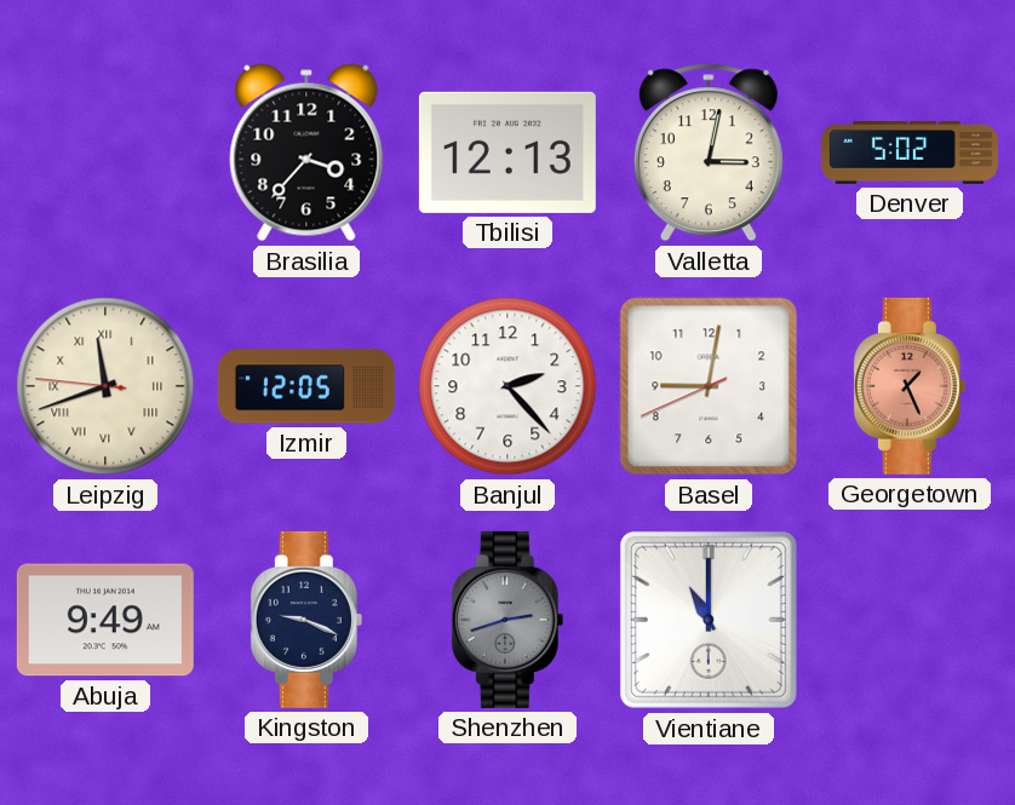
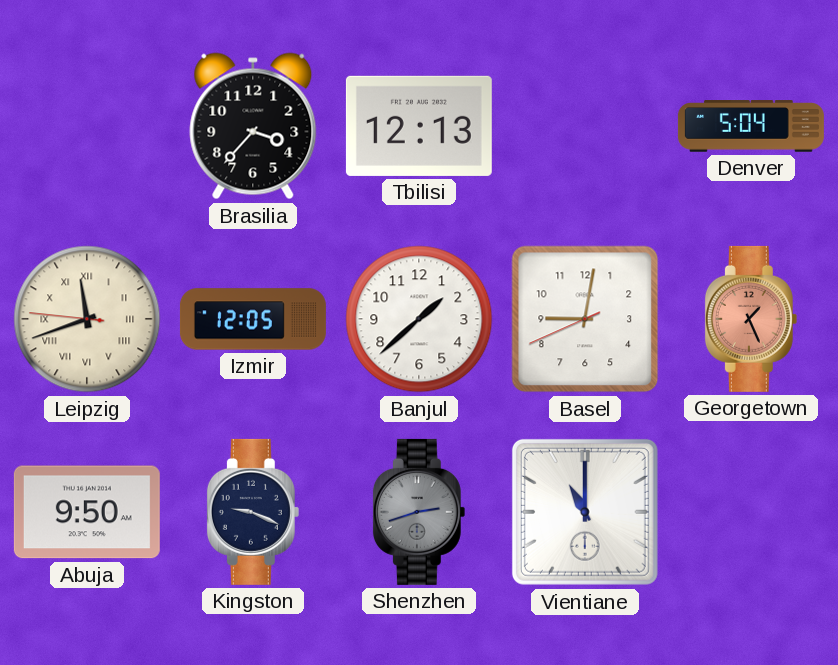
Valletta: 3:02 -> none
Denver: 5:02 -> 5:04
Banjul: 2:23 -> 1:38
Abuja: 9:49 -> 9:50
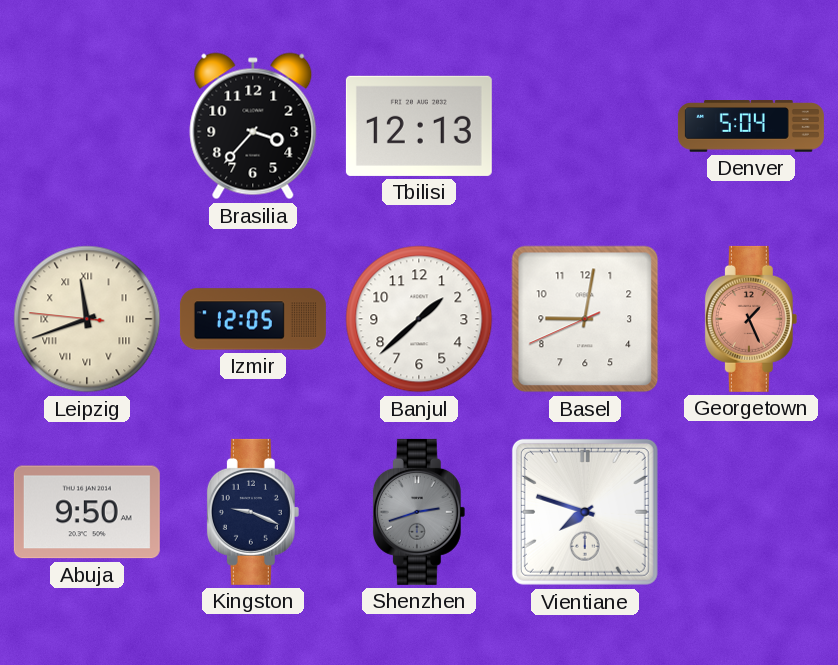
Vientiane: 11:00 -> 7:48
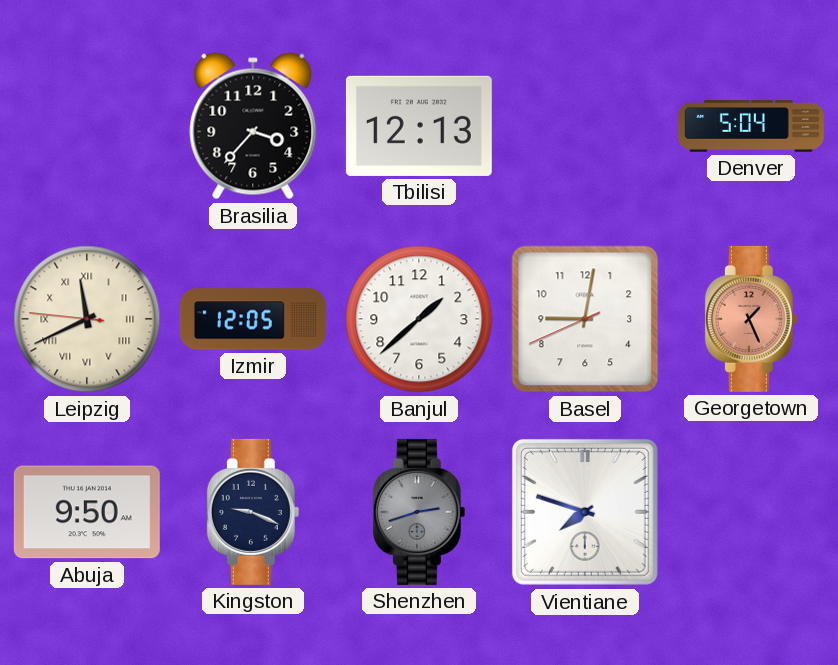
Leipzig: 11:41 -> 11:40
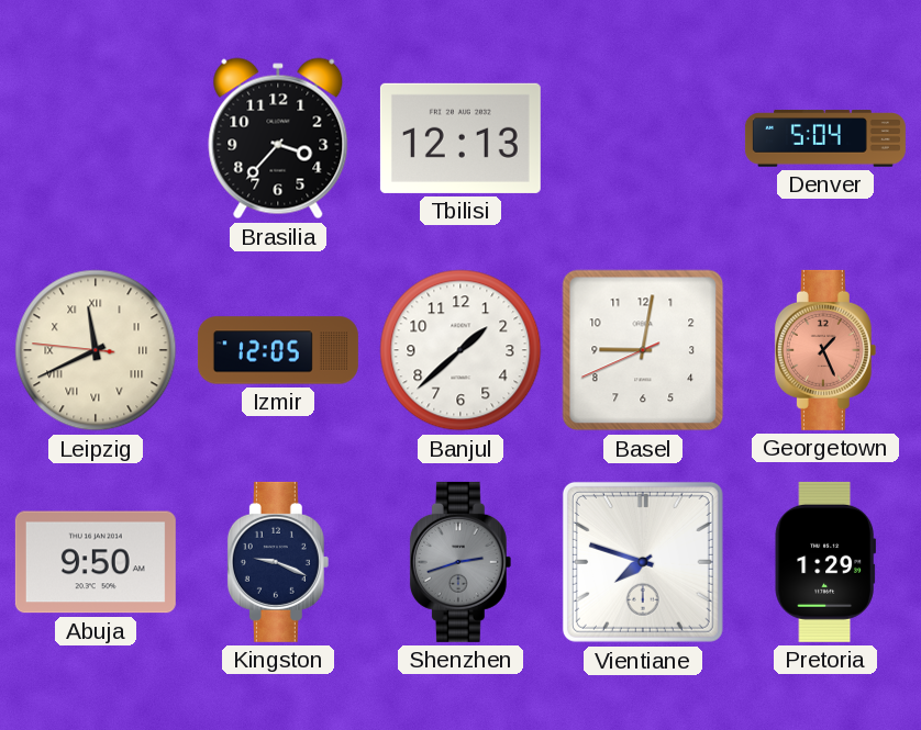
Pretoria: none -> 1:29
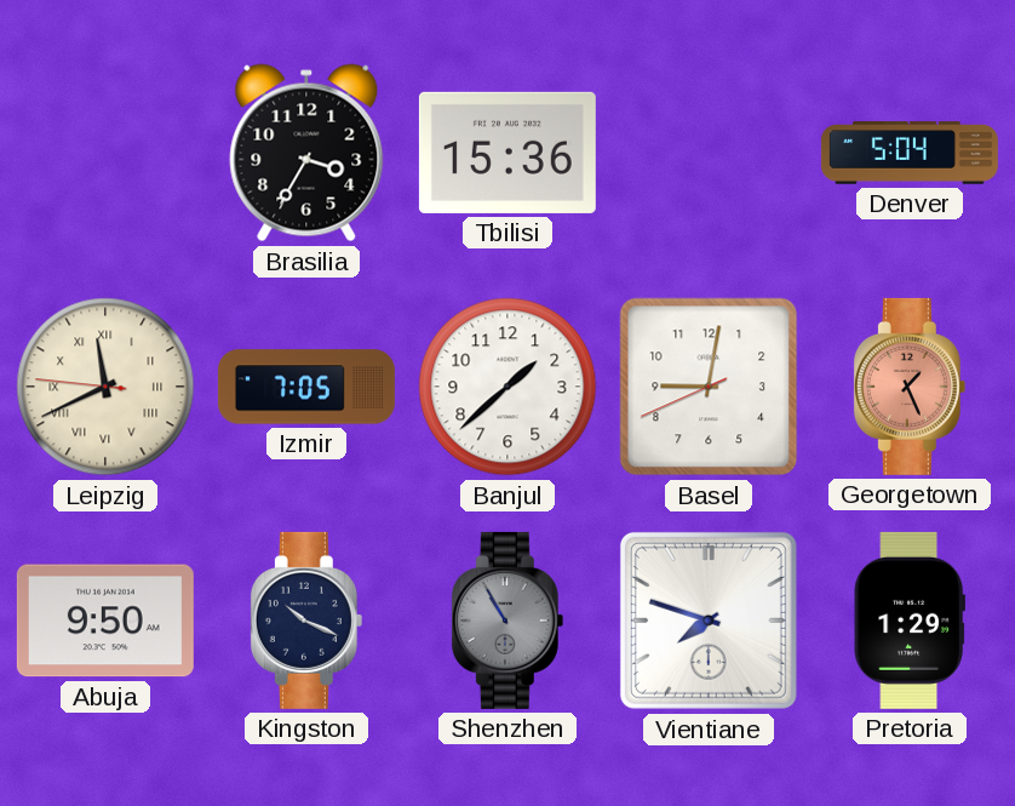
Brasilia: 3:37 -> 3:35
Tbilisi: 12:13 -> 15:36
Izmir: 12:05 -> 7:05
Kingston: 9:19 -> 10:19
Shenzhen: 2:42 -> 10:55
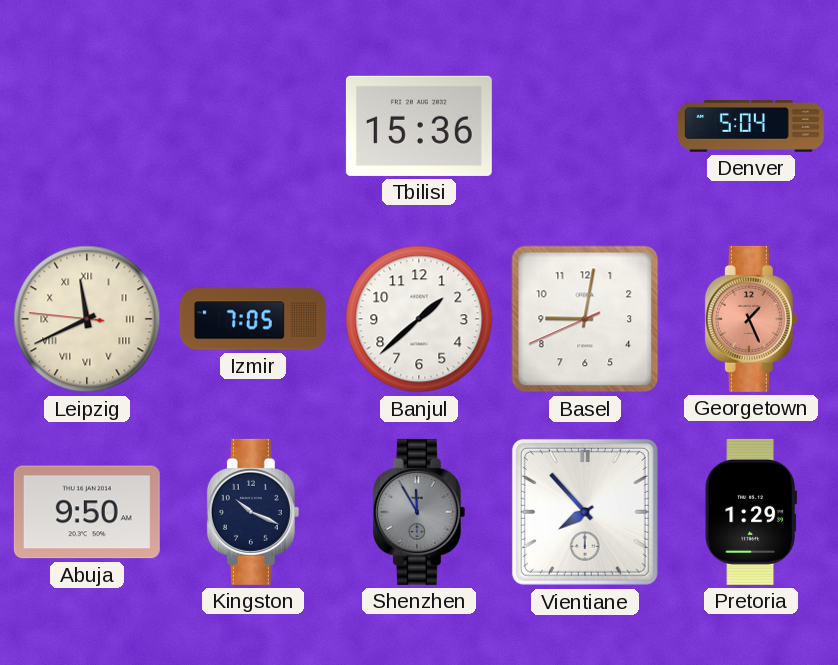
Brasilia: 3:35 -> none
Shenzhen: 10:55 -> 11:55
Vientiane: 7:48 -> 7:53
